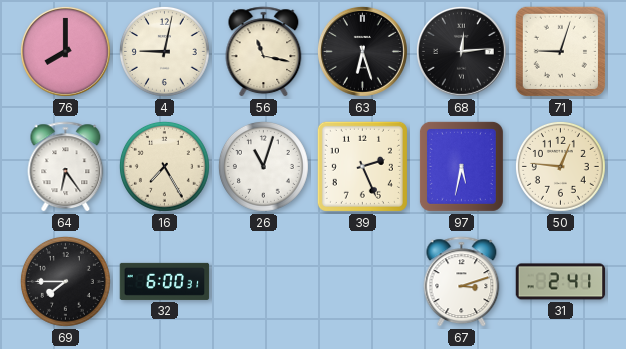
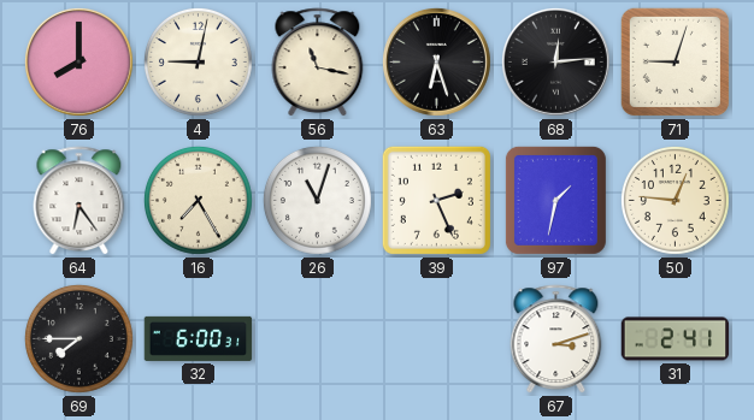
97: 5:32 -> 1:32
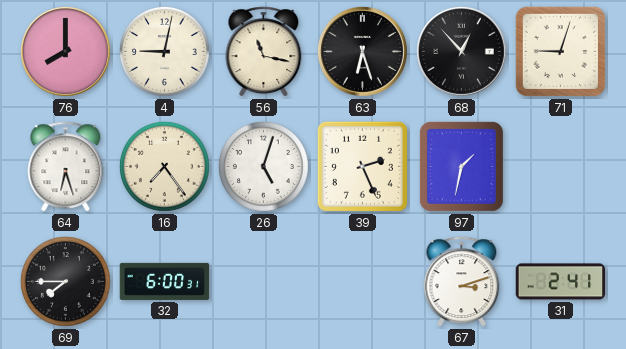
68: 12:14 -> 12:53
64: 6:24 -> 6:27
16: 7:25 -> 7:24
26: 11:03 -> 5:03
50: 12:46 -> none
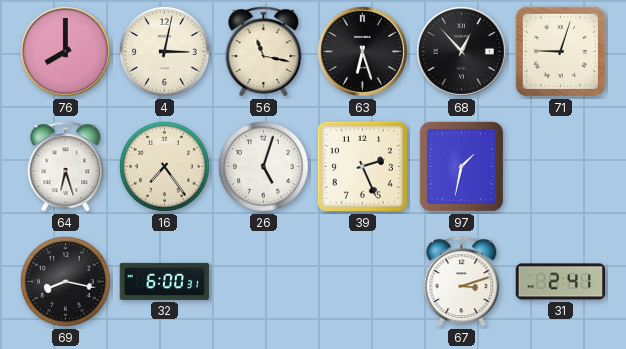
4: 9:02 -> 3:02
69: 7:45 -> 8:17
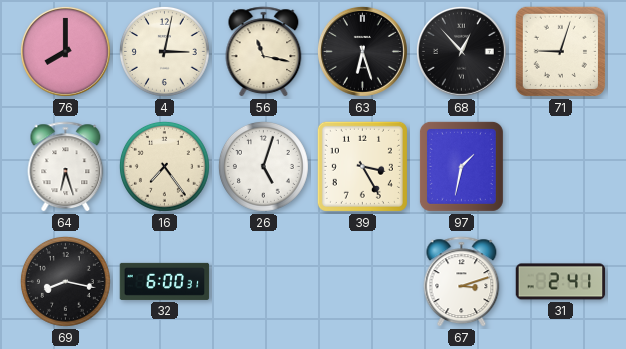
39: 2:26 -> 3:25
